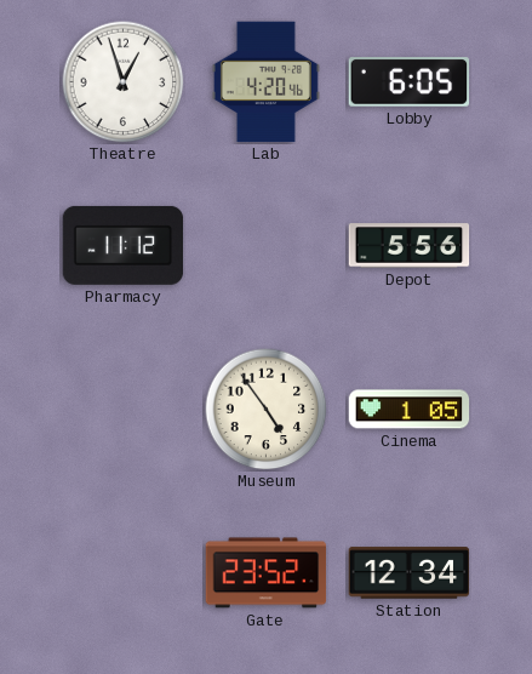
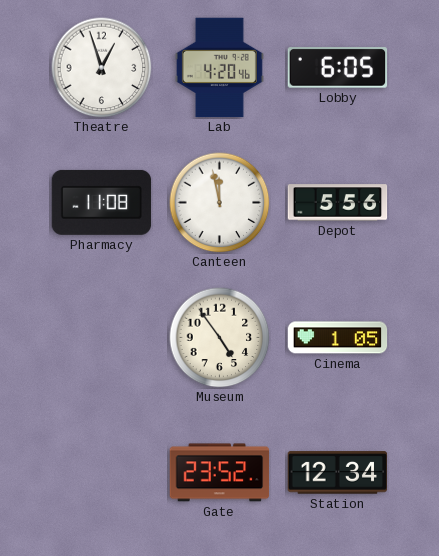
Pharmacy: 11:12 -> 11:08
Canteen: none -> 11:58
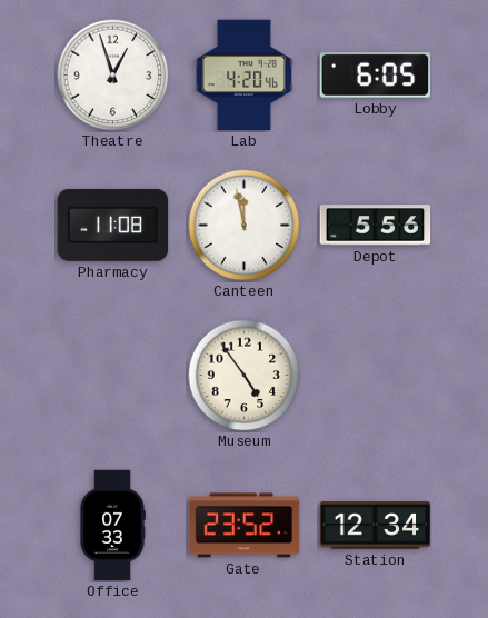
Cinema: 1:05 -> none
Office: none -> 07:33
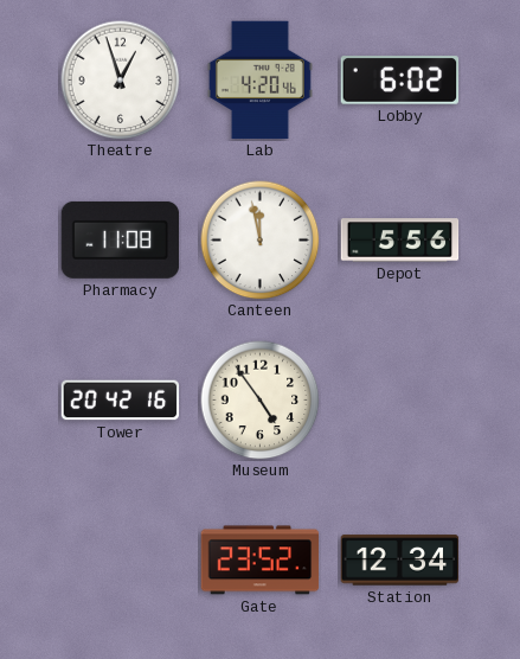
Lobby: 6:05 -> 6:02
Tower: none -> 20:42
Office: 07:33 -> none
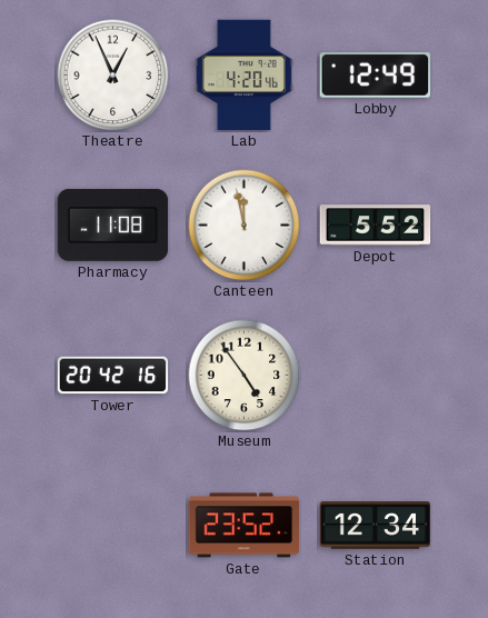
Theatre: 12:57 -> 12:56
Lobby: 6:02 -> 12:49
Depot: 5:56 -> 5:52
